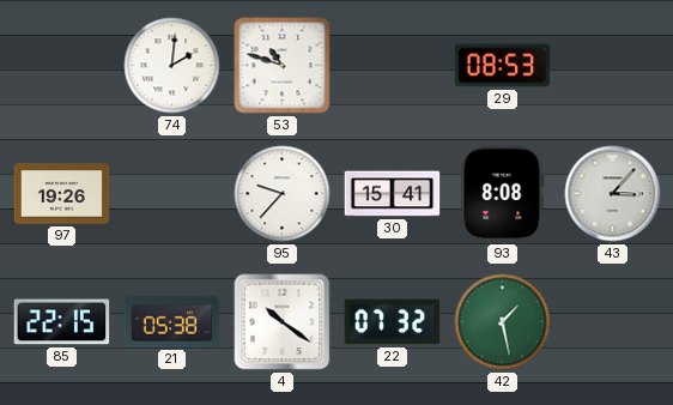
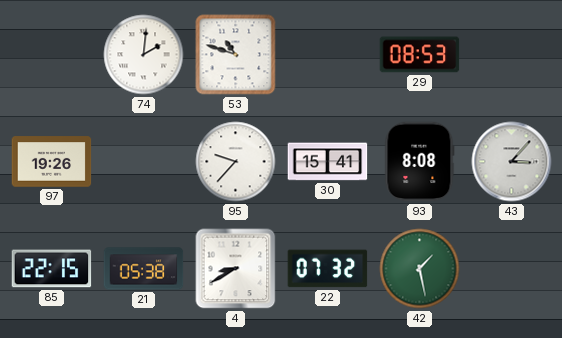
4: 10:21 -> 8:40
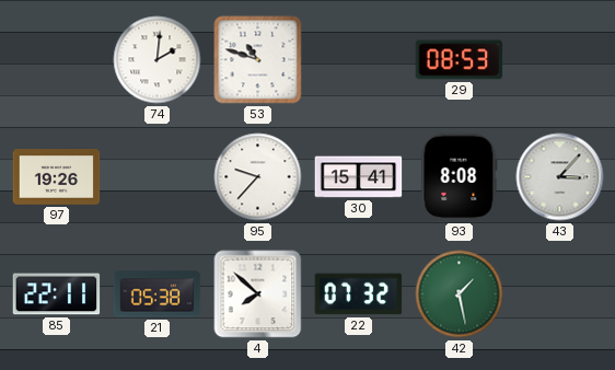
85: 22:15 -> 22:11
4: 8:40 -> 7:52
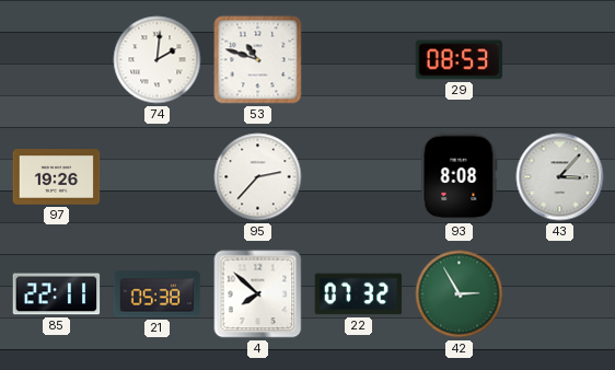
95: 9:37 -> 2:37
30: 15:41 -> none
42: 1:28 -> 2:55
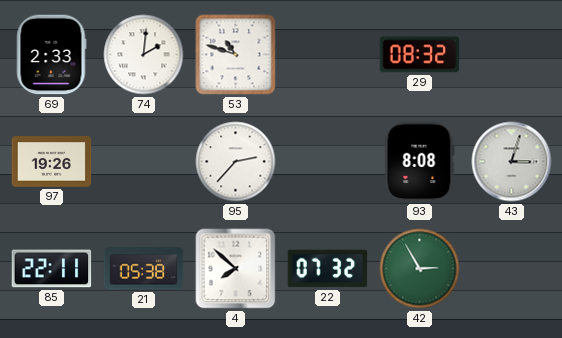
69: none -> 2:33
29: 08:53 -> 08:32
43: 3:07 -> 3:03
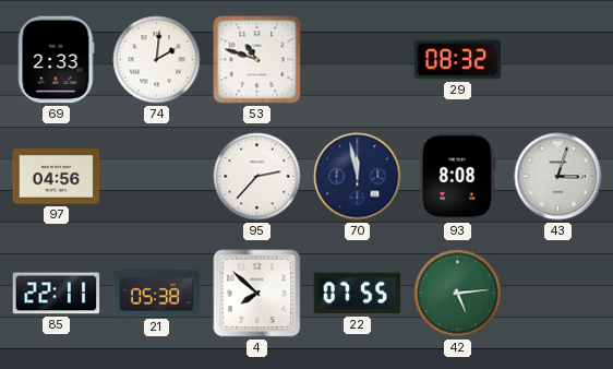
97: 19:26 -> 04:56
70: none -> 11:58
22: 07:32 -> 07:55
42: 2:55 -> 5:14
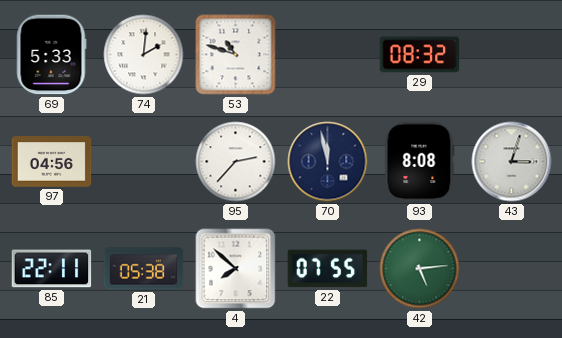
69: 2:33 -> 5:33
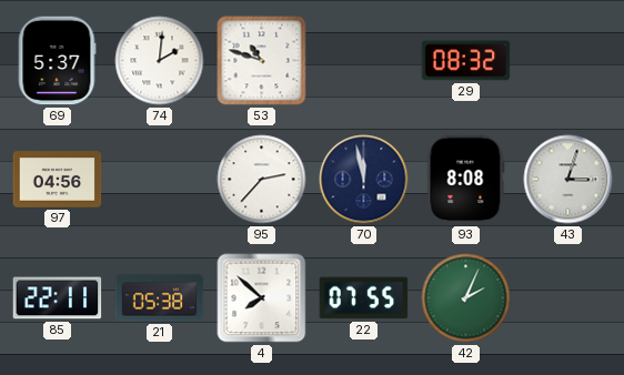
69: 5:33 -> 5:37
42: 5:14 -> 2:04
